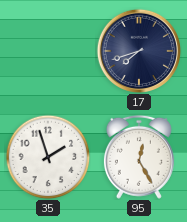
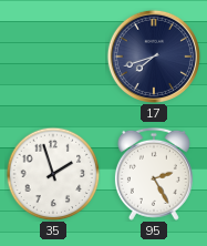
95: 12:25 -> 2:25
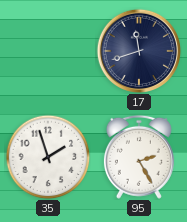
17: 7:42 -> 11:42
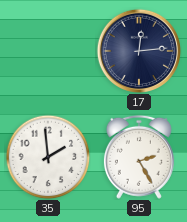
17: 11:42 -> 12:14
35: 1:57 -> 1:59
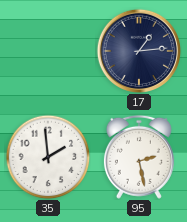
17: 12:14 -> 1:14
95: 2:25 -> 2:28
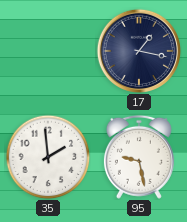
17: 1:14 -> 1:17
95: 2:28 -> 9:28
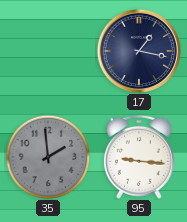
35 dial: white -> grey
95: 9:28 -> 9:16
